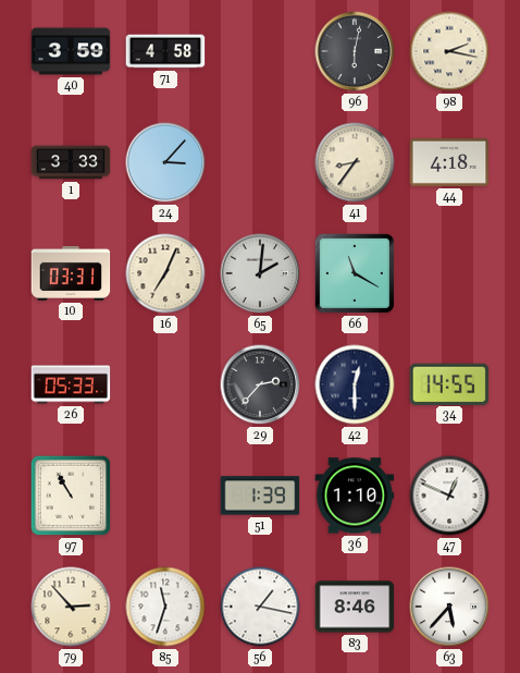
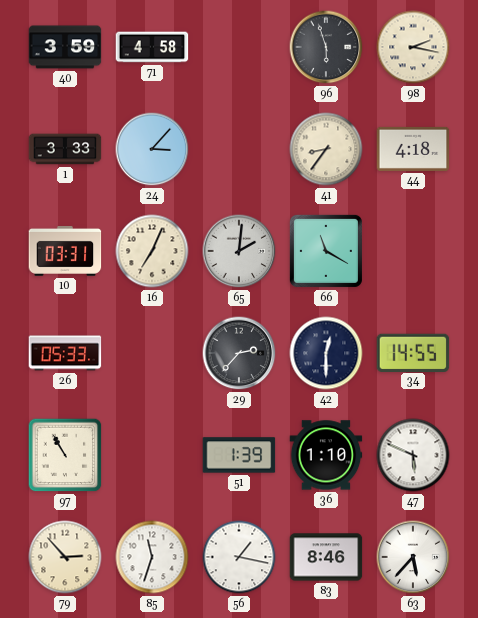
96: 6:02 -> 5:57
47: 12:49 -> 5:49
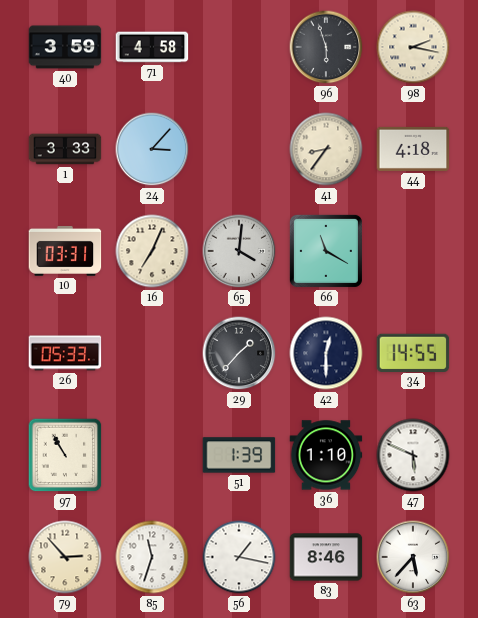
65: 2:01 -> 4:01
29: 2:37 -> 1:37
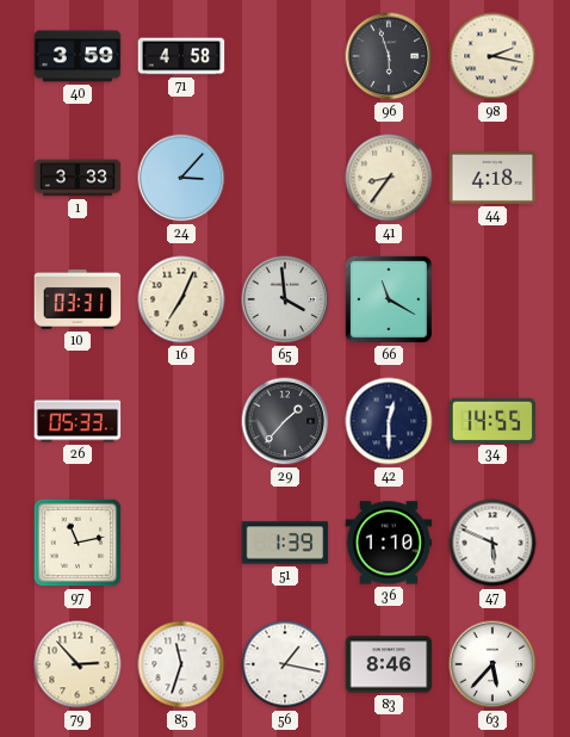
65: 4:01 -> 3:59
97: 10:55 -> 11:13
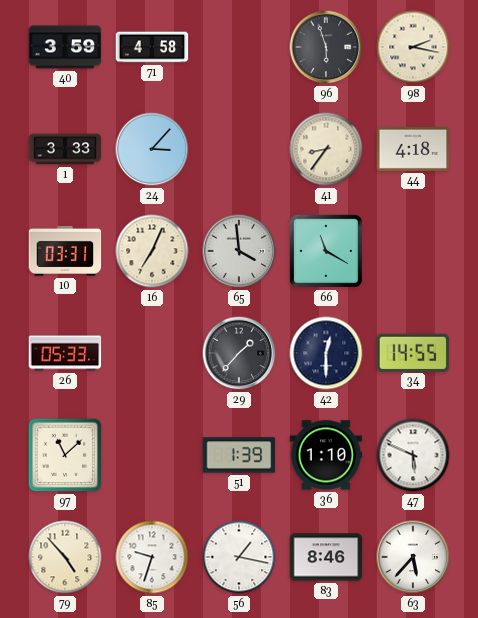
97: 11:13 -> 11:08
79: 2:53 -> 4:53
85: 11:33 -> 9:33
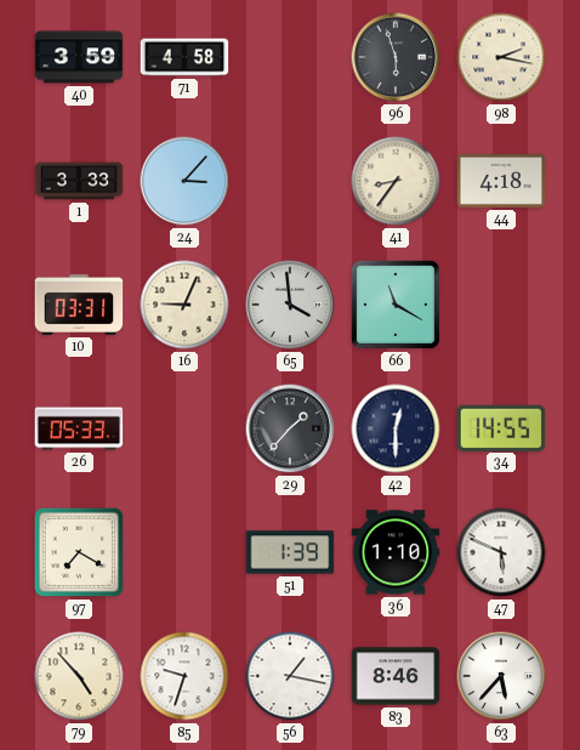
16: 7:04 -> 9:04
97: 11:08 -> 7:20
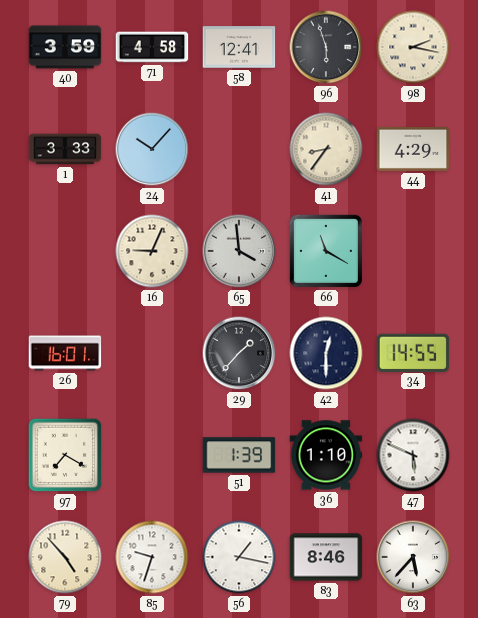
58: none -> 12:41
24: 3:07 -> 10:07
44: 4:18 -> 4:29
10: 03:31 -> none
26: 05:33 -> 16:01
